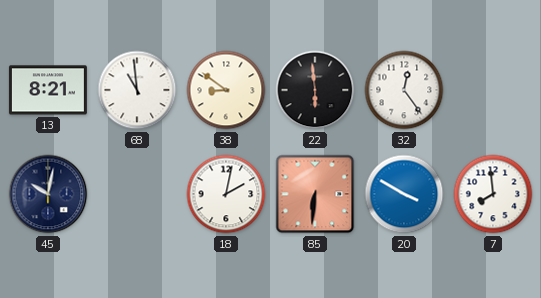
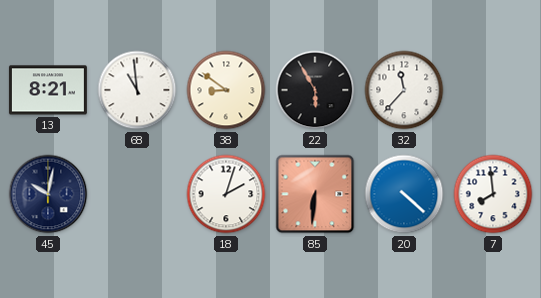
22: 5:59 -> 5:55
32: 12:24 -> 11:37
18: 2:02 -> 2:03
20: 3:50 -> 4:22
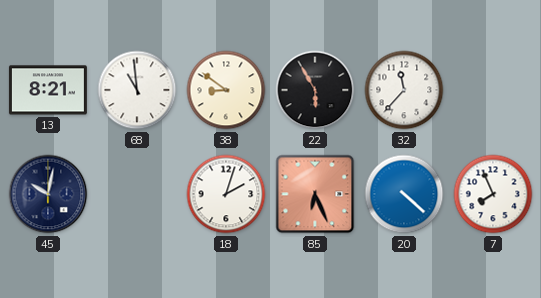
85: 6:31 -> 6:26
7: 7:59 -> 7:56
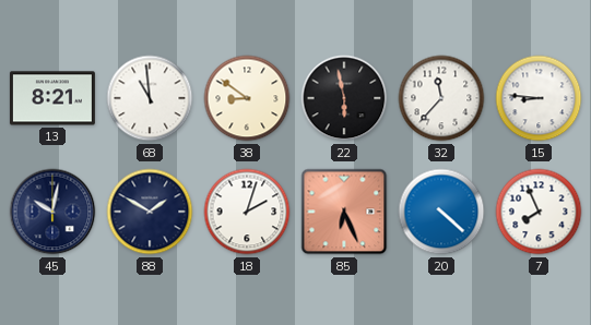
22: 5:55 -> 5:58
15: none -> 8:46
88: none -> 1:50
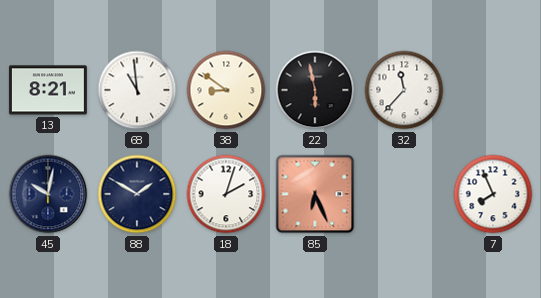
15: 8:46 -> none
20: 4:22 -> none
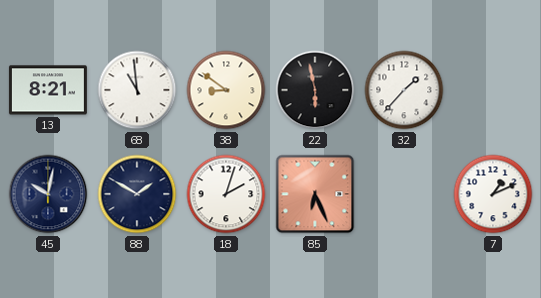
32: 11:37 -> 1:37
7: 7:56 -> 1:11
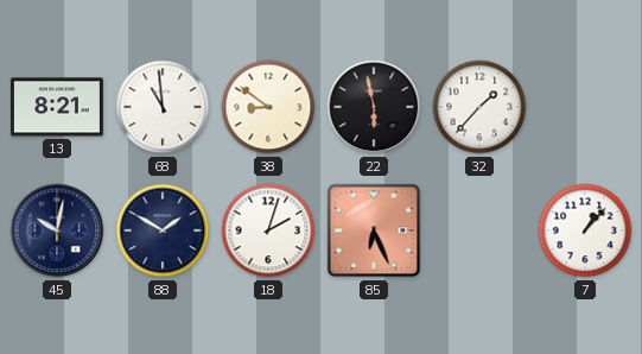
7: 1:11 -> 1:07
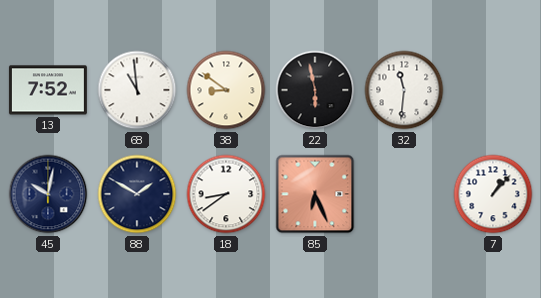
13: 8:21 -> 7:52
32: 1:37 -> 11:31
18: 2:03 -> 8:39
